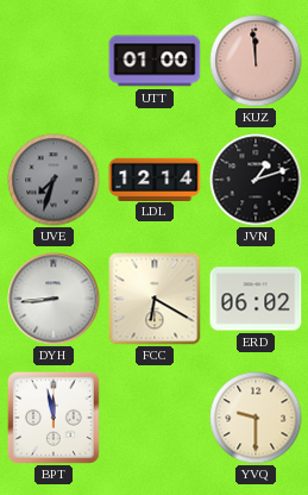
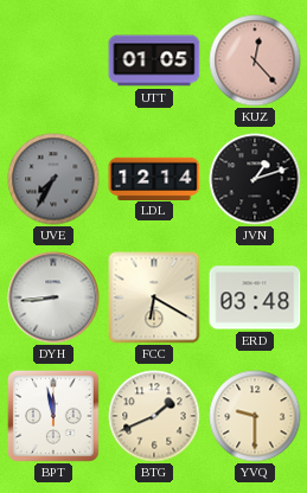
UTT: 01:00 -> 01:05
KUZ: 11:59 -> 12:23
UVE: 7:33 -> 7:35
ERD: 06:02 -> 03:48
BTG: none -> 1:41
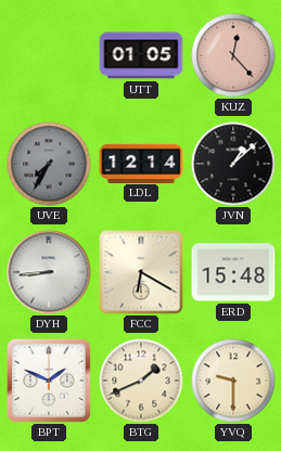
JVN: 1:12 -> 1:08
ERD: 03:48 -> 15:48
BPT: 11:58 -> 1:49
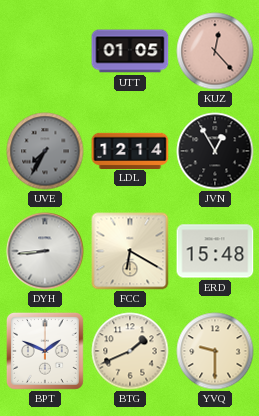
JVN: 1:08 -> 12:55
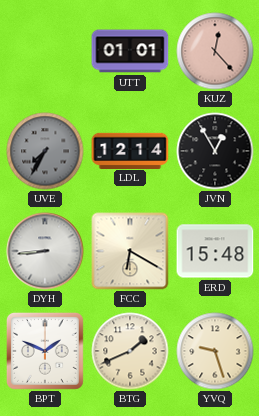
UTT: 01:05 -> 01:01
YVQ: 9:30 -> 9:27
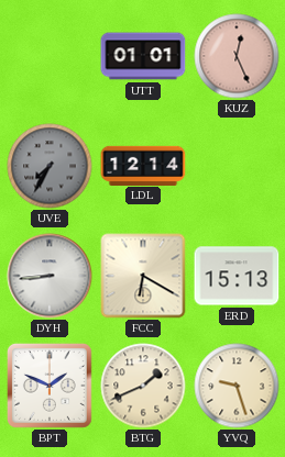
KUZ: 12:23 -> 12:26
JVN: 12:55 -> none
ERD: 15:48 -> 15:13
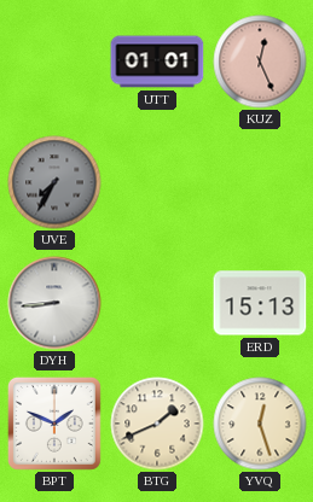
LDL: 12:14 -> none
FCC: 6:20 -> none
YVQ: 9:27 -> 12:27
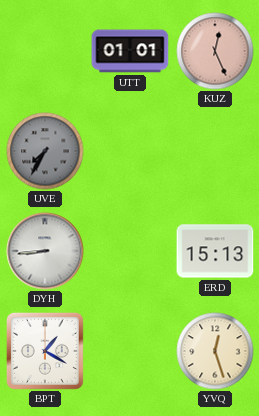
BPT: 1:49 -> 1:20
BTG: 1:41 -> none
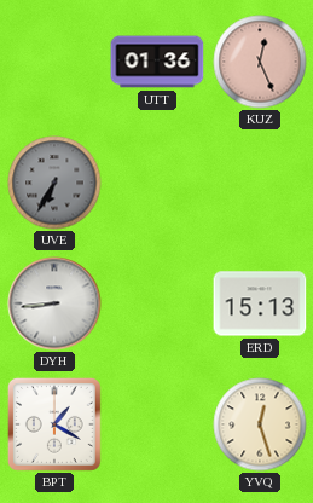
UTT: 01:01 -> 01:36
UVE: 7:35 -> 6:35
